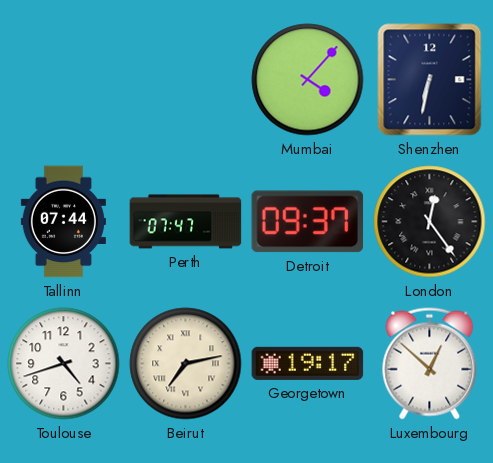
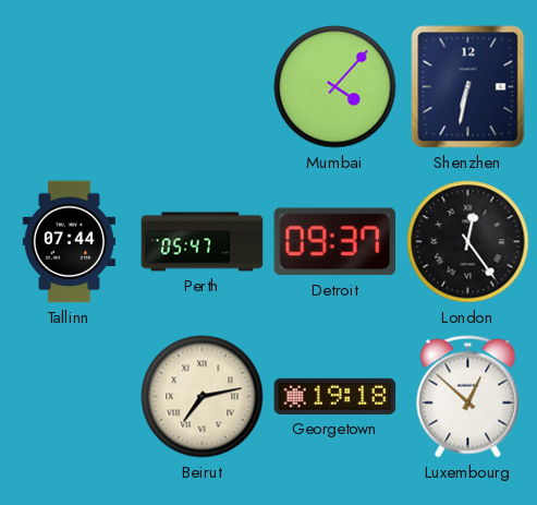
Perth: 07:47 -> 05:47
Toulouse: 4:42 -> none
Georgetown: 19:17 -> 19:18
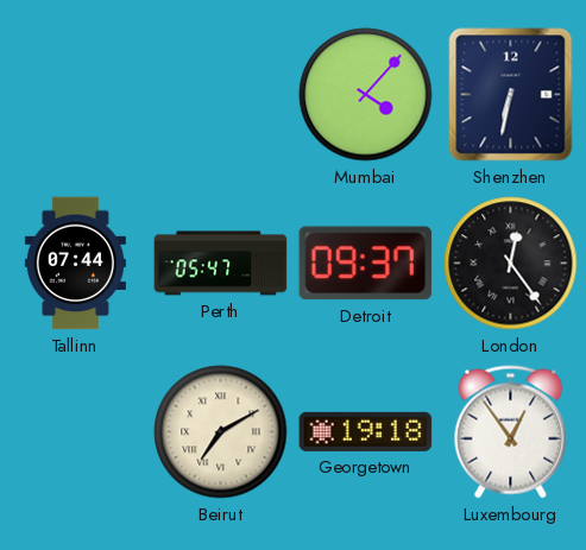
Beirut: 7:13 -> 7:10
Luxembourg: 12:52 -> 12:54
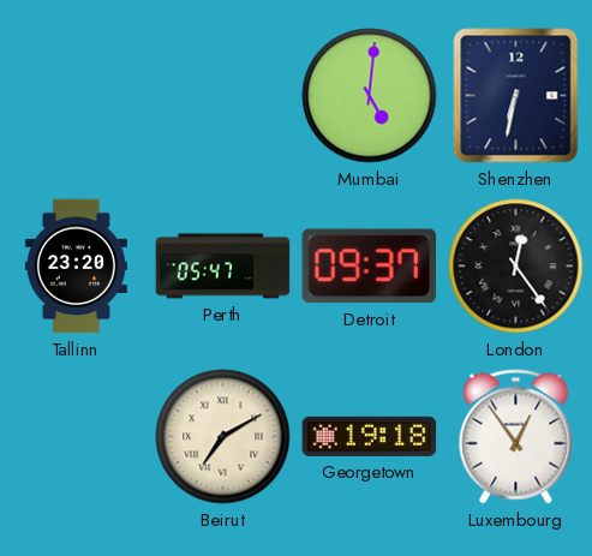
Mumbai: 4:07 -> 5:01
Tallinn: 07:44 -> 23:20
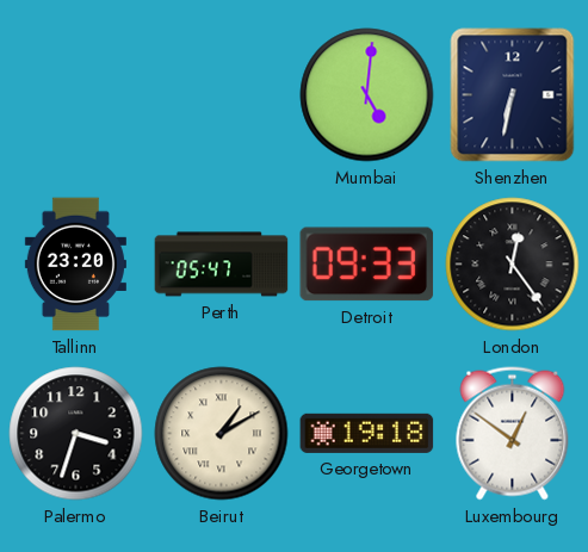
Detroit: 09:37 -> 09:33
Palermo: none -> 3:33
Beirut: 7:10 -> 1:10
Luxembourg: 12:54 -> 12:51
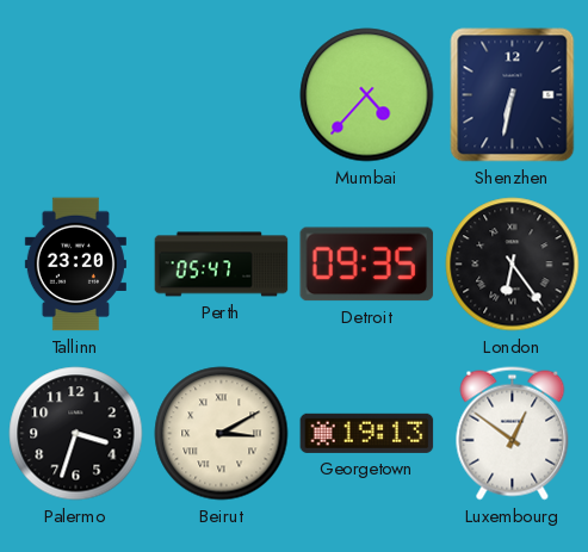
Mumbai: 5:01 -> 4:37
Detroit: 09:33 -> 09:35
London: 12:24 -> 6:24
Beirut: 1:10 -> 3:10
Georgetown: 19:18 -> 19:13
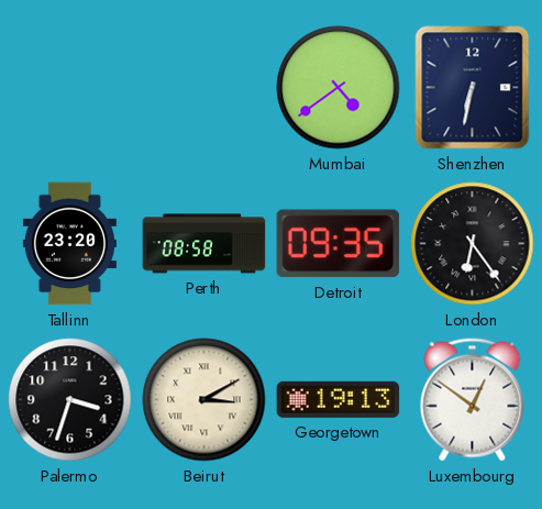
Mumbai: 4:37 -> 4:39
Perth: 05:47 -> 08:58
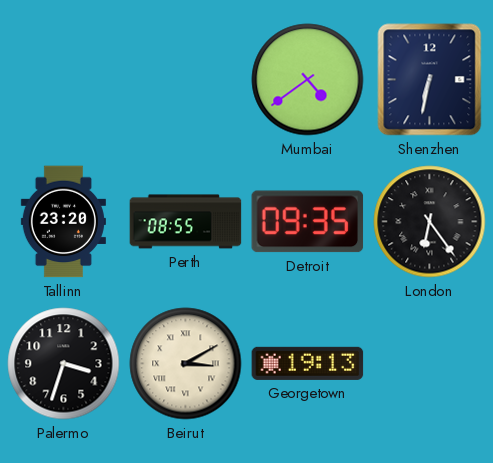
Perth: 08:58 -> 08:55
Luxembourg: 12:51 -> none
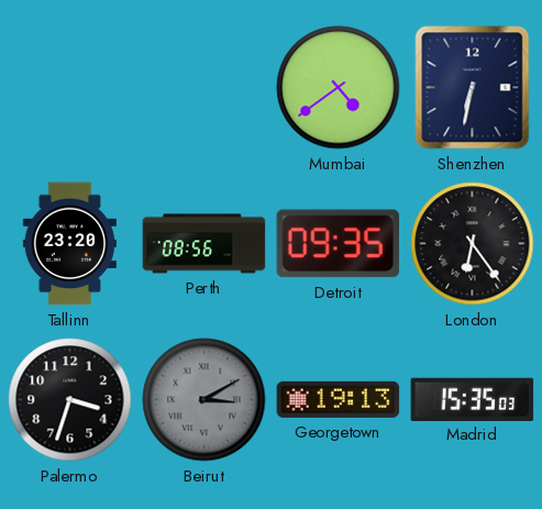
Perth: 08:55 -> 08:56
Beirut dial: cream -> grey
Madrid: none -> 15:35
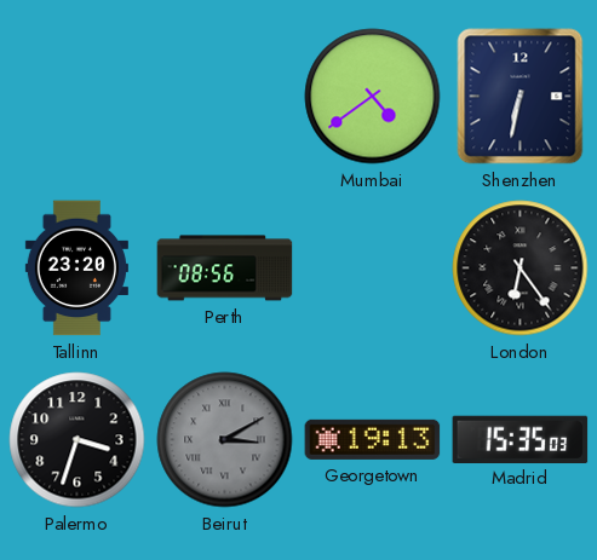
Detroit: 09:35 -> none
